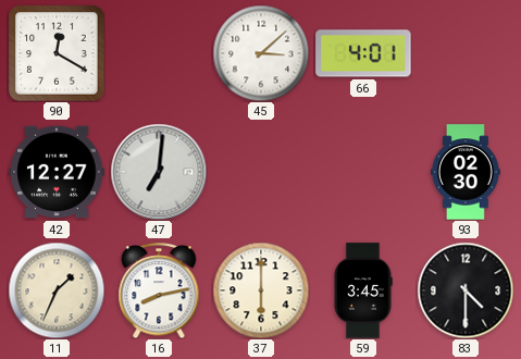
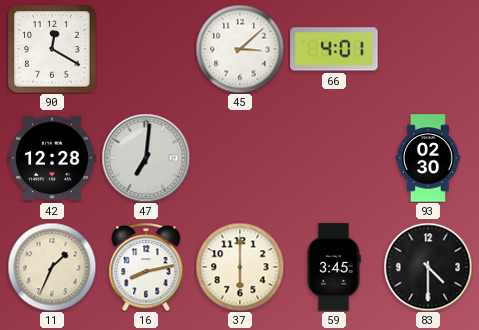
42: 12:27 -> 12:28
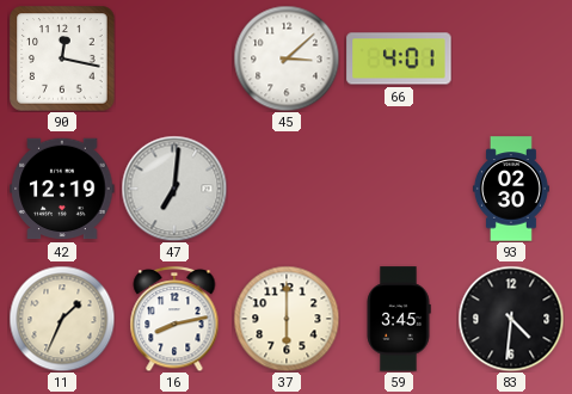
90: 12:20 -> 12:17
42: 12:28 -> 12:19
83: 4:30 -> 4:31
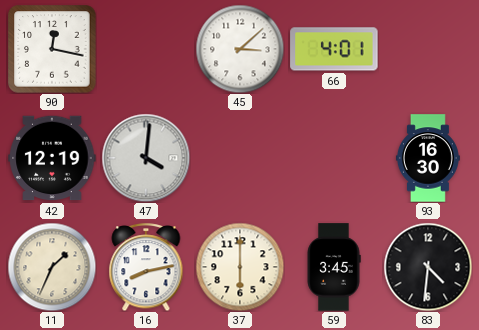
47: 7:01 -> 4:01
93: 02:30 -> 16:30
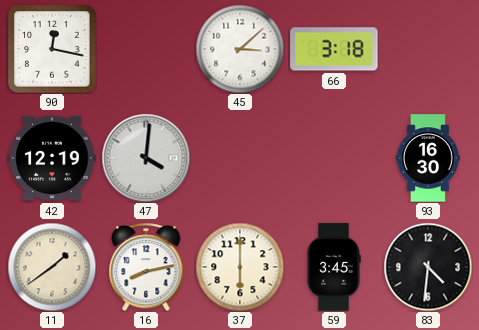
66: 4:01 -> 3:18
11: 1:34 -> 1:39
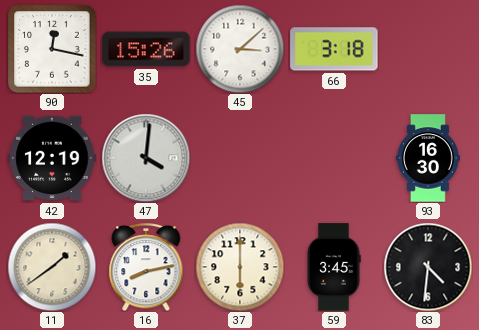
35: none -> 15:26
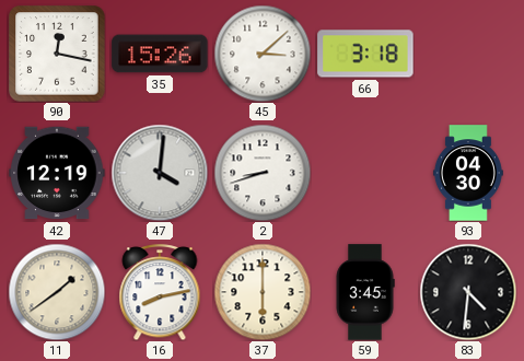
2: none -> 8:42
93: 16:30 -> 04:30
